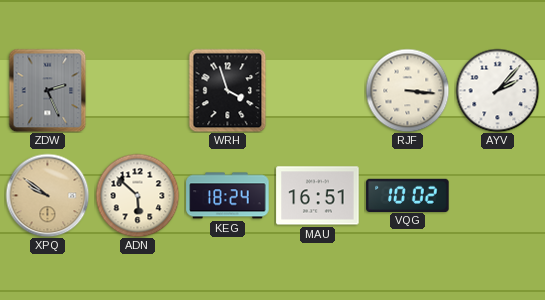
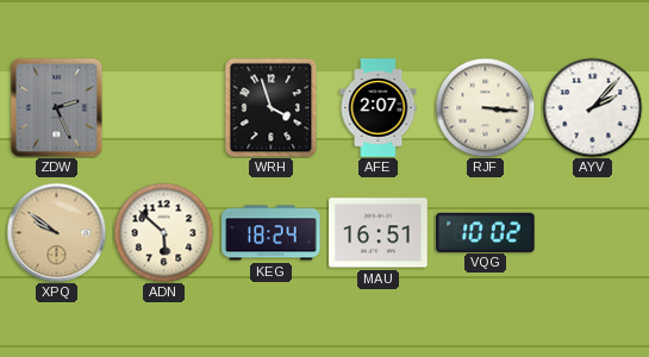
AFE: none -> 2:07
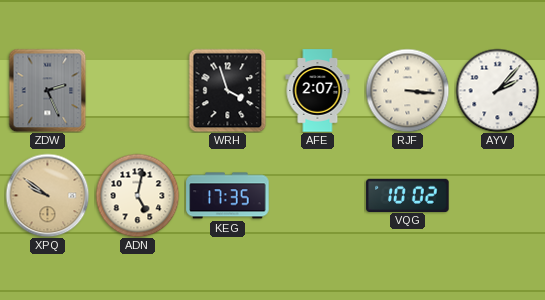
ADN: 5:52 -> 5:02
KEG: 18:24 -> 17:35
MAU: 16:51 -> none
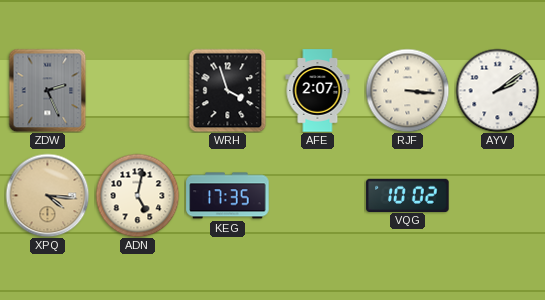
AYV: 2:07 -> 2:09
XPQ: 9:51 -> 4:16
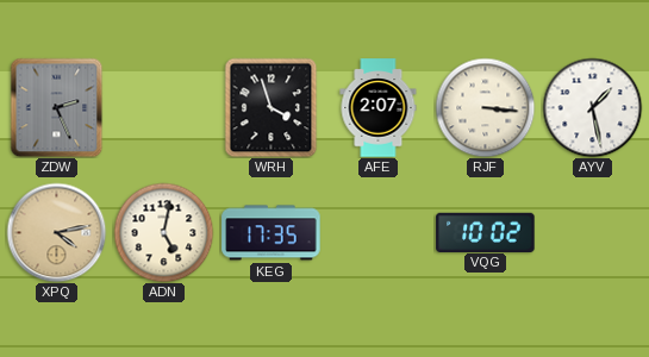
AYV: 2:09 -> 1:28
XPQ: 4:16 -> 4:13
